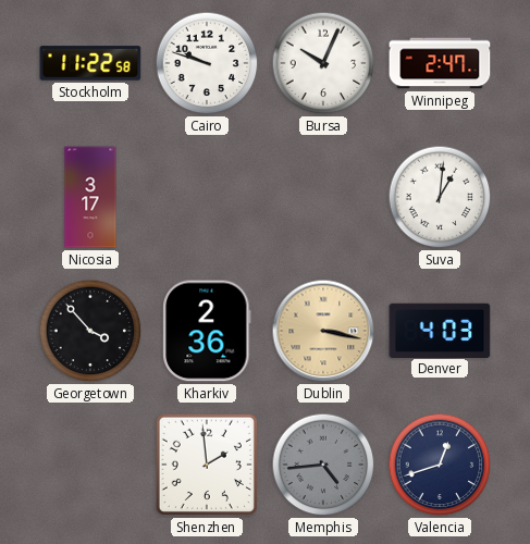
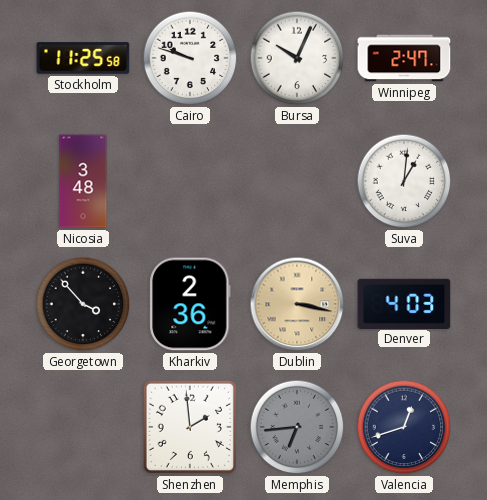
Stockholm: 11:22 -> 11:25
Nicosia: 3:17 -> 3:48
Memphis: 4:44 -> 6:44
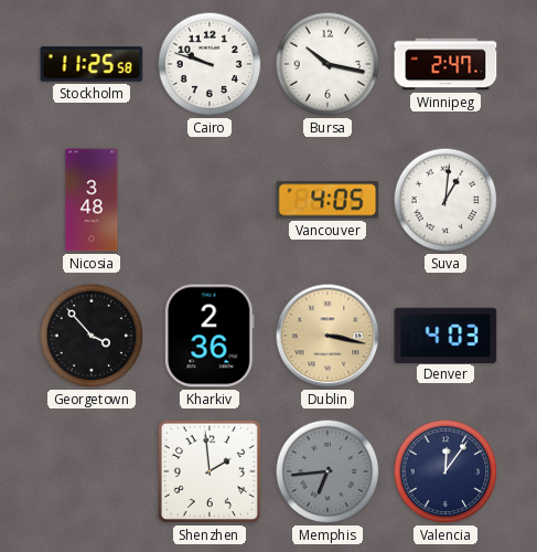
Bursa: 10:04 -> 10:17
Vancouver: none -> 4:05
Valencia: 12:42 -> 12:06
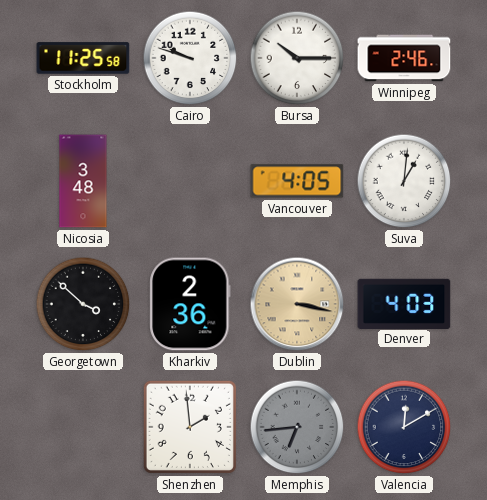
Bursa: 10:17 -> 10:15
Winnipeg: 2:47 -> 2:46
Georgetown: 3:53 -> 3:52
Valencia: 12:06 -> 12:10
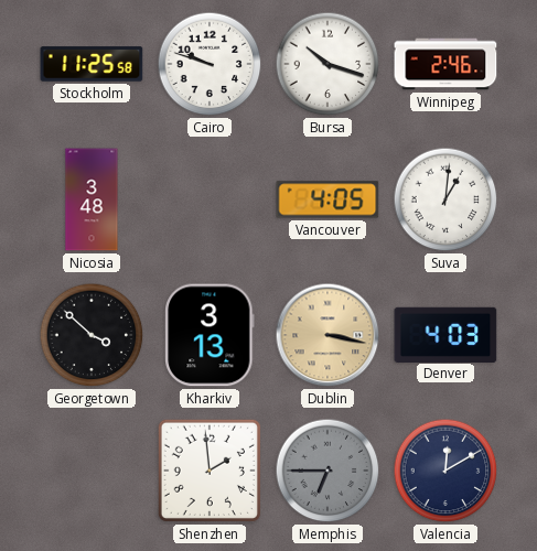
Bursa: 10:15 -> 10:18
Kharkiv: 2:36 -> 3:13
Memphis: 6:44 -> 6:45
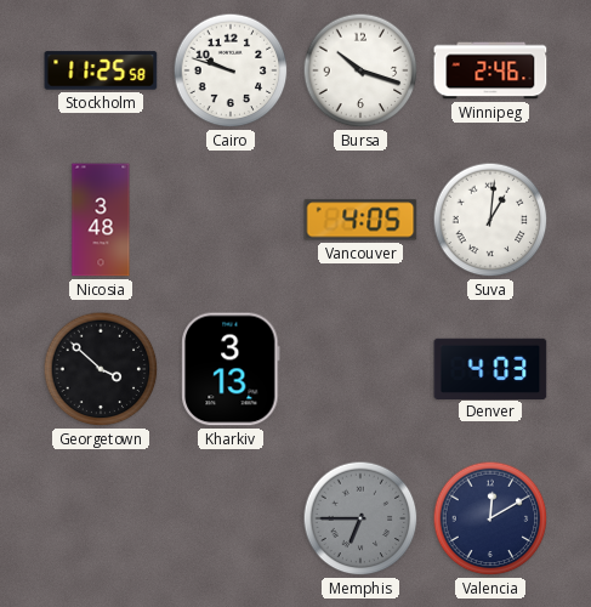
Dublin: 3:17 -> none
Shenzhen: 1:59 -> none
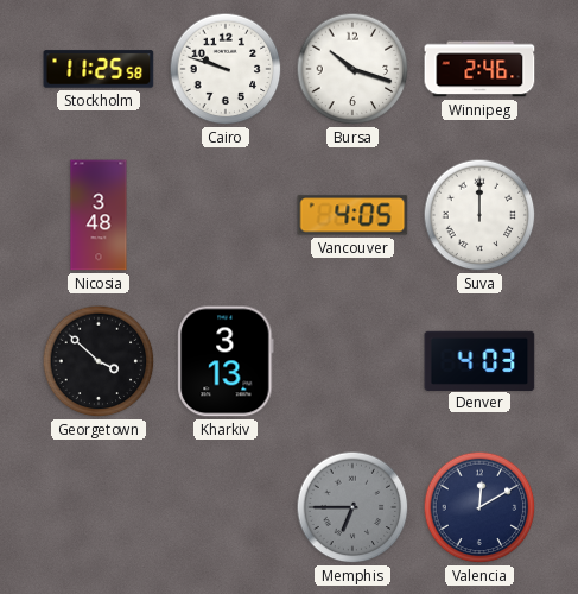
Suva: 1:01 -> 12:00
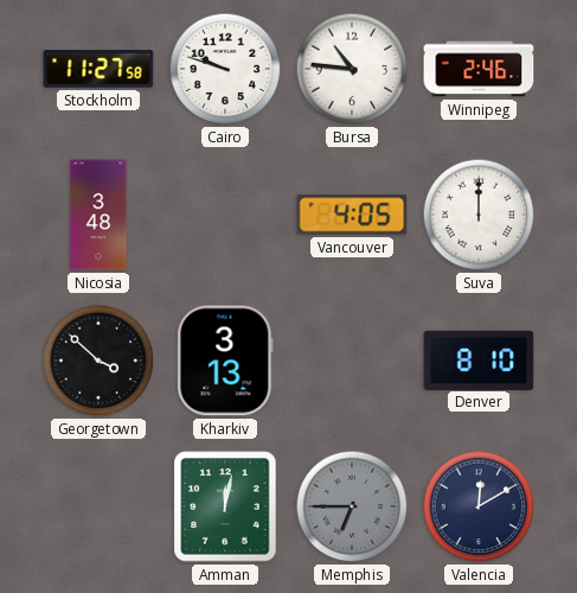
Stockholm: 11:25 -> 11:27
Bursa: 10:18 -> 10:46
Denver: 4:03 -> 8:10
Amman: none -> 12:02
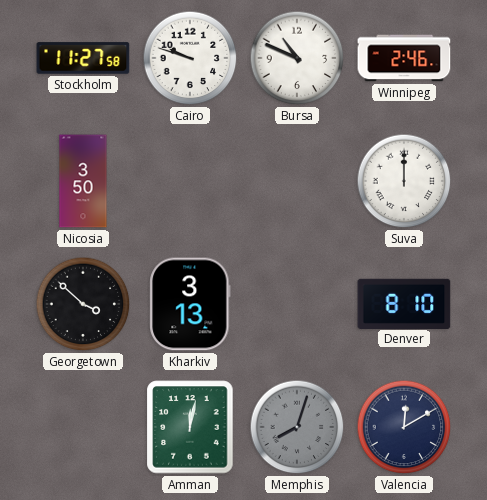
Bursa: 10:46 -> 10:49
Nicosia: 3:48 -> 3:50
Vancouver: 4:05 -> none
Memphis: 6:45 -> 8:03
